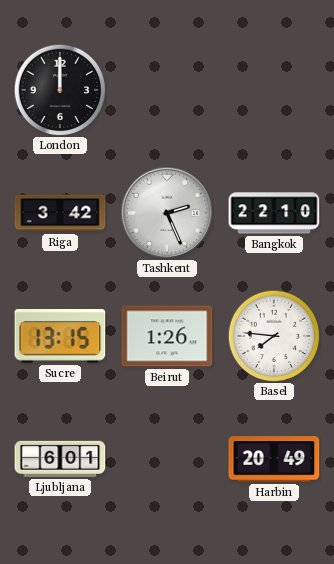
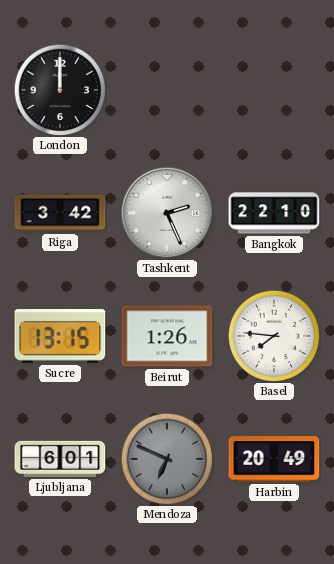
Mendoza: none -> 6:49
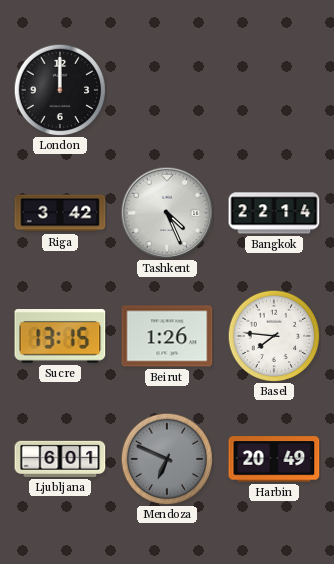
Tashkent: 2:26 -> 4:26
Bangkok: 22:10 -> 22:14
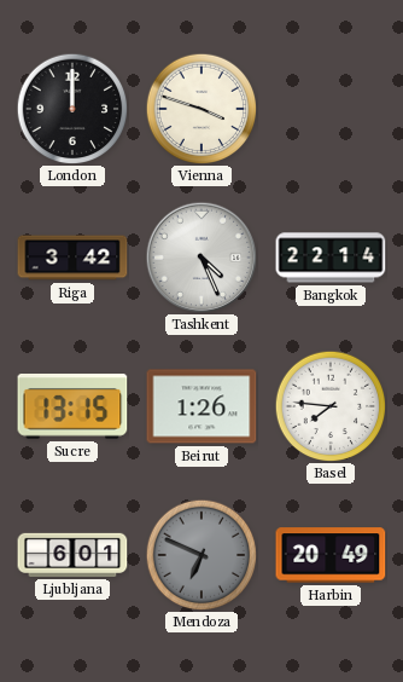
Vienna: none -> 3:48
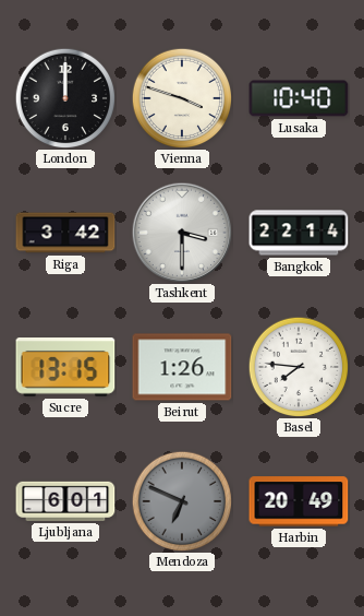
Lusaka: none -> 10:40
Tashkent: 4:26 -> 3:30
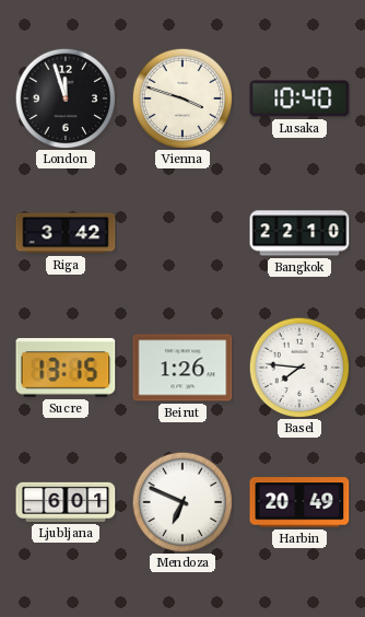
London: 12:00 -> 11:57
Tashkent: 3:30 -> none
Bangkok: 22:14 -> 22:10
Mendoza dial: grey -> white
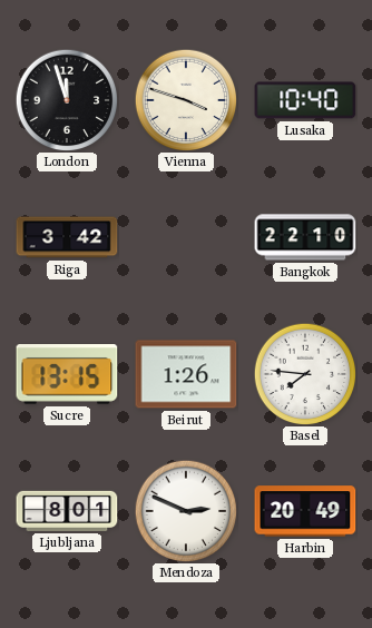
Ljubljana: 6:01 -> 8:01
Mendoza: 6:49 -> 2:49
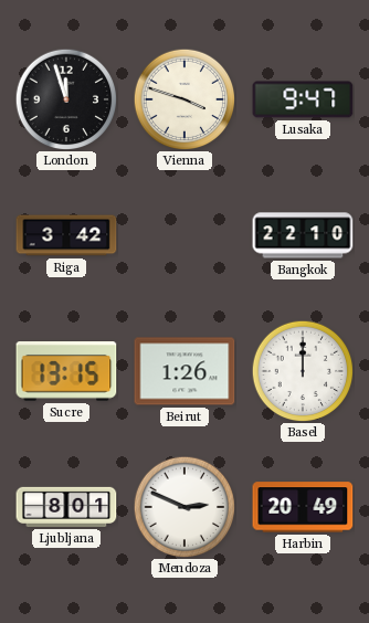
Lusaka: 10:40 -> 9:47
Basel: 7:46 -> 12:00
